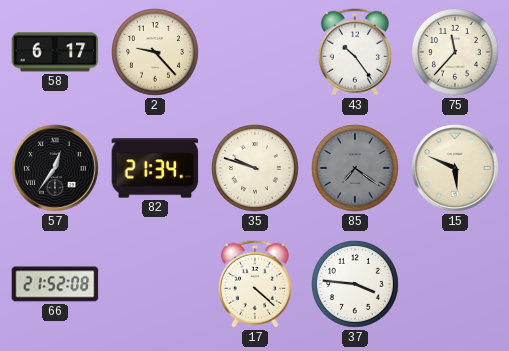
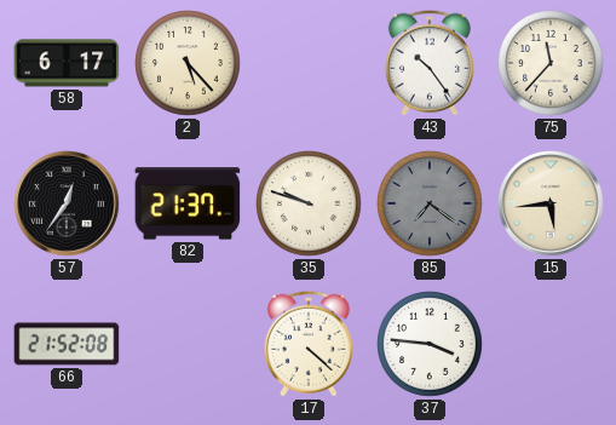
2: 9:23 -> 5:23
82: 21:34 -> 21:37
15: 5:49 -> 5:44
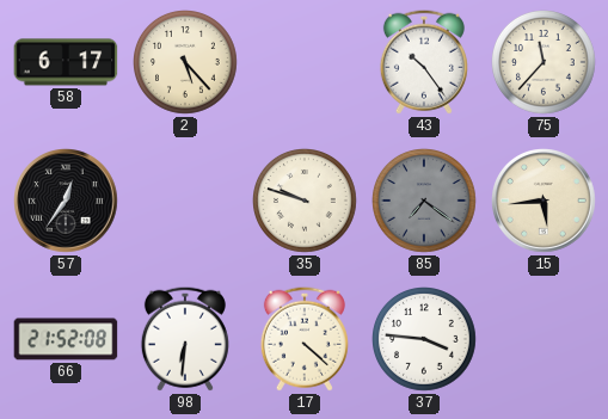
82: 21:37 -> none
98: none -> 6:31
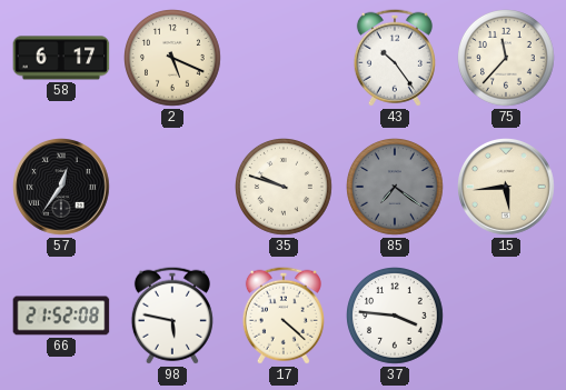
2: 5:23 -> 5:19
98: 6:31 -> 5:47
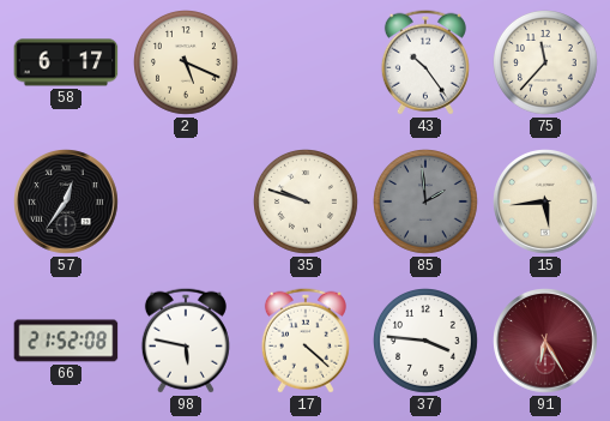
85: 7:21 -> 1:59
91: none -> 6:25
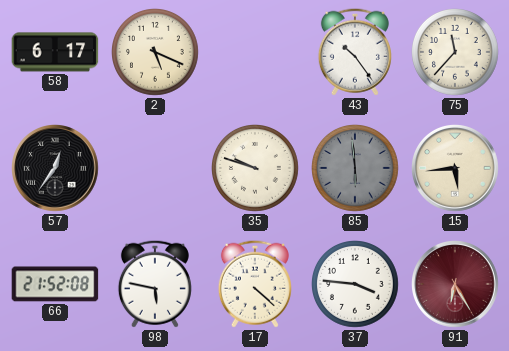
85: 1:59 -> 5:59
